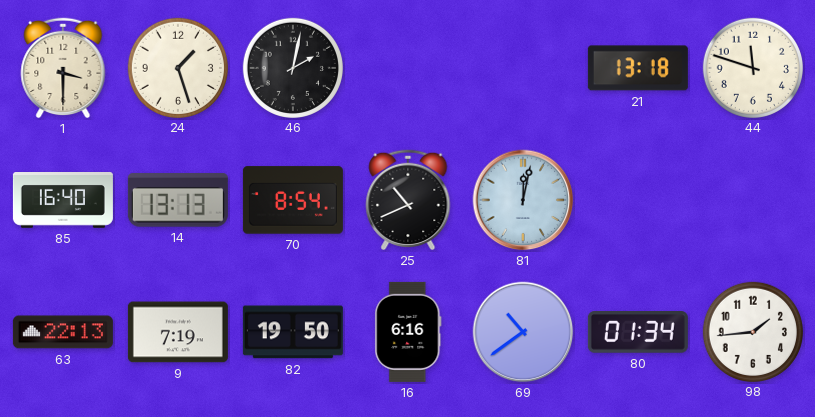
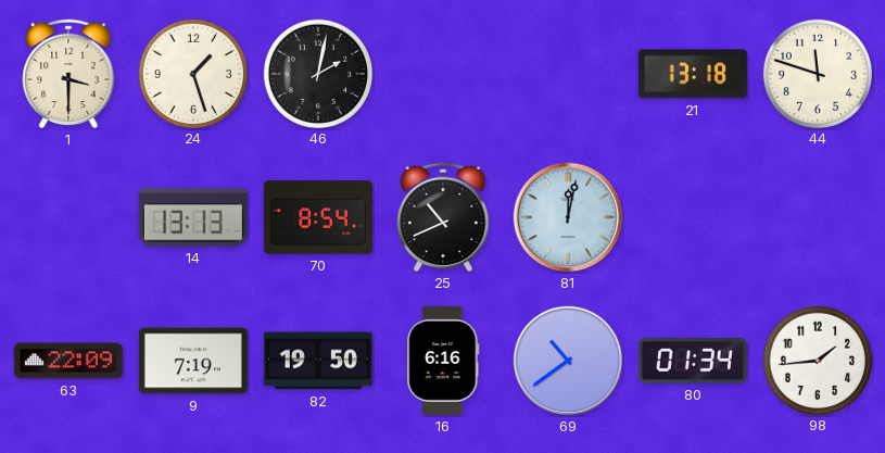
85: 16:40 -> none
63: 22:13 -> 22:09
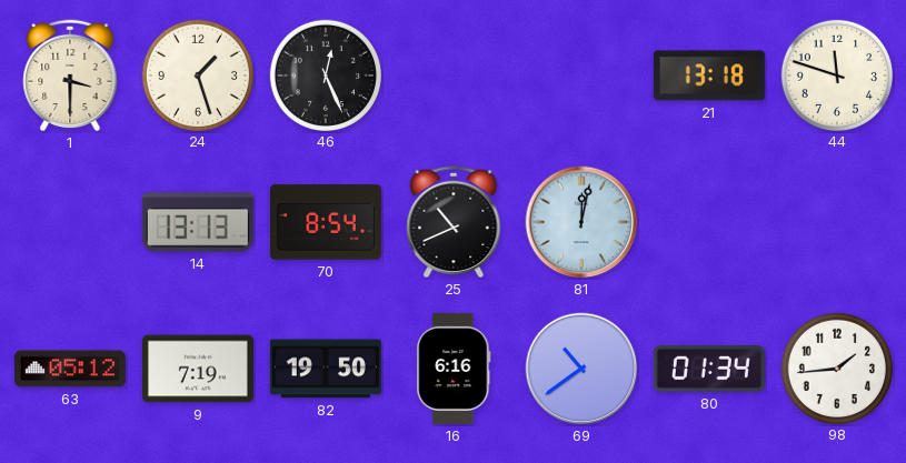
46: 2:02 -> 12:26
63: 22:09 -> 05:12
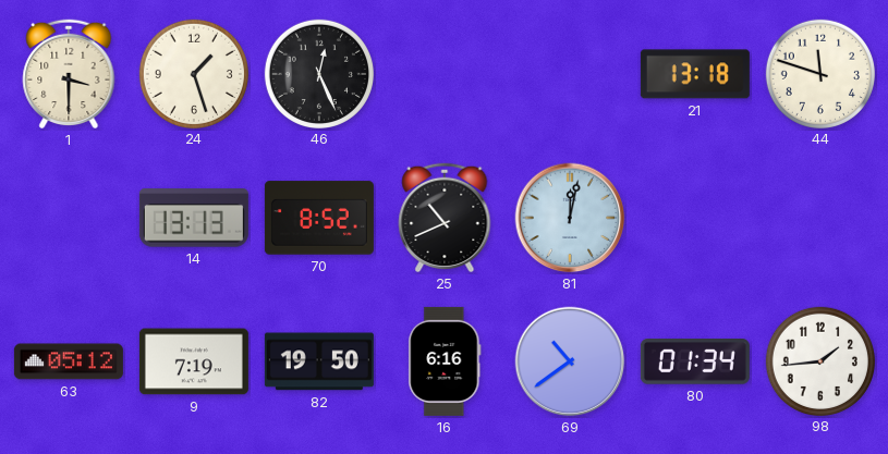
70: 8:54 -> 8:52
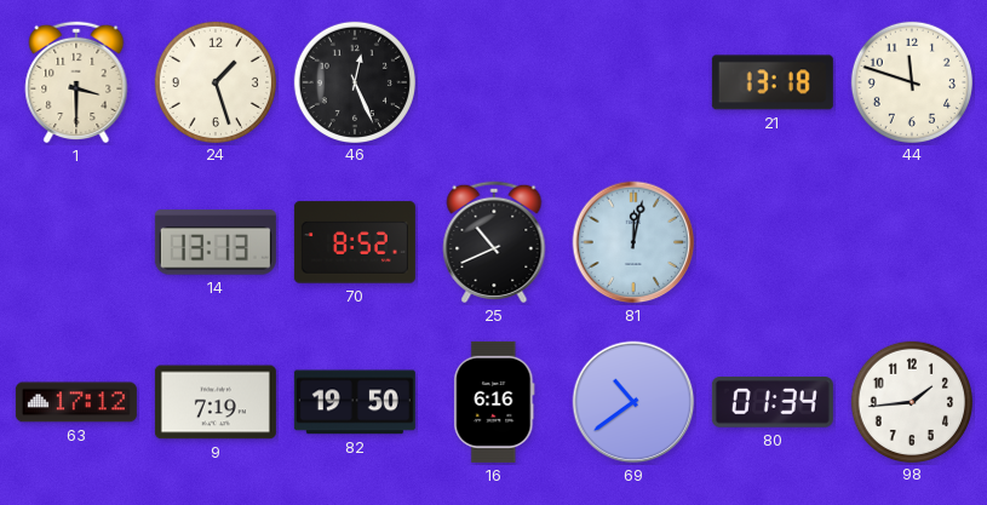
63: 05:12 -> 17:12
